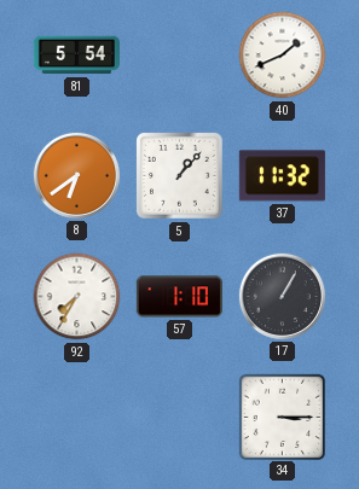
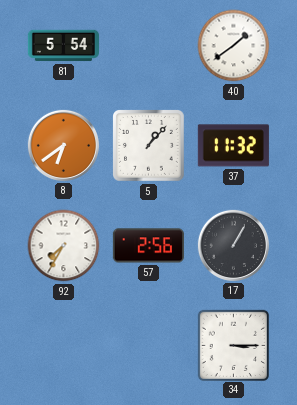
40: 1:41 -> 1:39
57: 1:10 -> 2:56
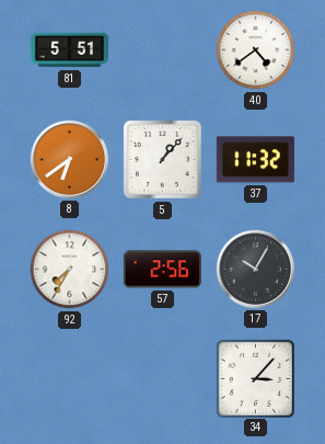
81: 5:54 -> 5:51
40: 1:39 -> 4:39
17: 1:05 -> 10:05
34: 3:15 -> 3:07
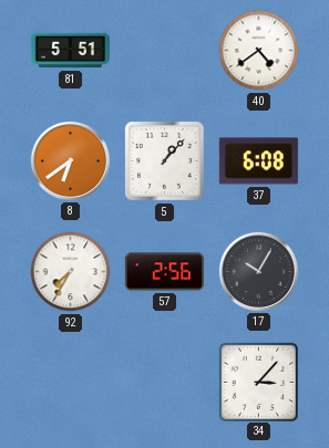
37: 11:32 -> 6:08
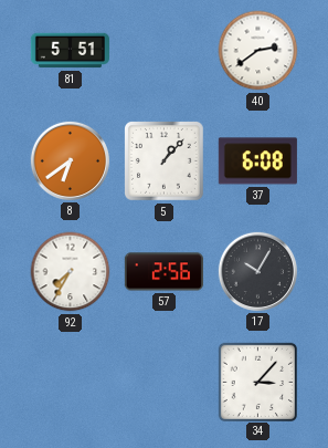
40: 4:39 -> 2:39
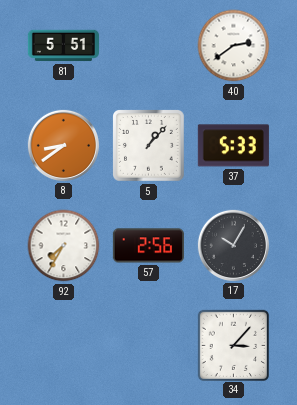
8: 6:39 -> 8:39
37: 6:08 -> 5:33
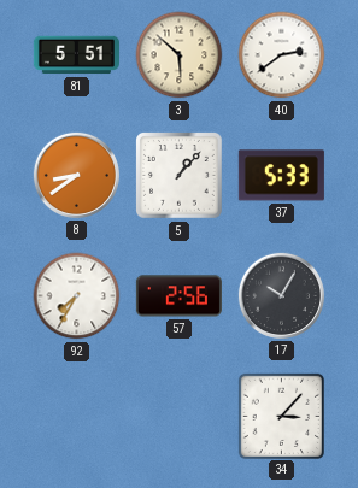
3: none -> 5:52
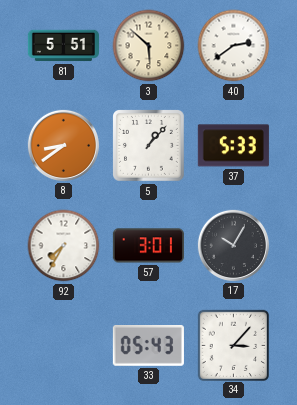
57: 2:56 -> 3:01
33: none -> 05:43
